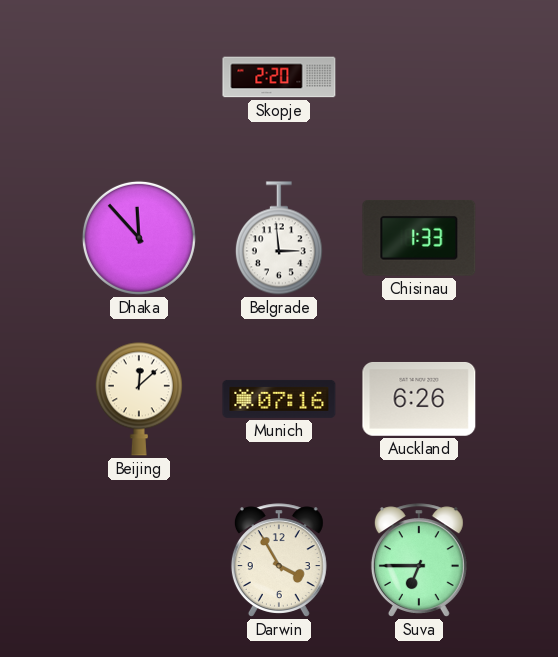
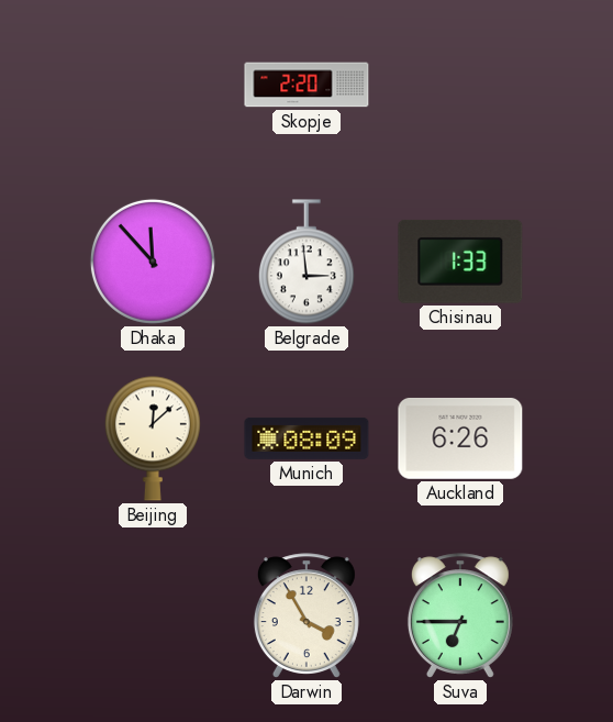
Munich: 07:16 -> 08:09
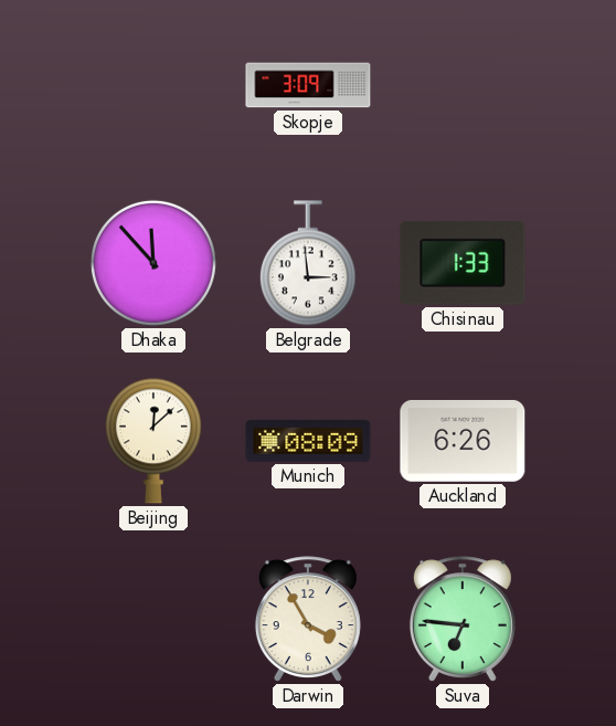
Skopje: 2:20 -> 3:09
Suva: 6:45 -> 6:46
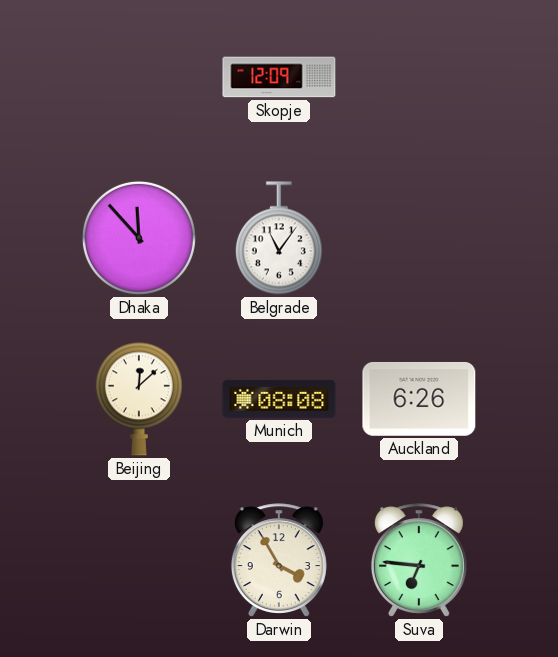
Skopje: 3:09 -> 12:09
Belgrade: 2:59 -> 11:06
Chisinau: 1:33 -> none
Munich: 08:09 -> 08:08
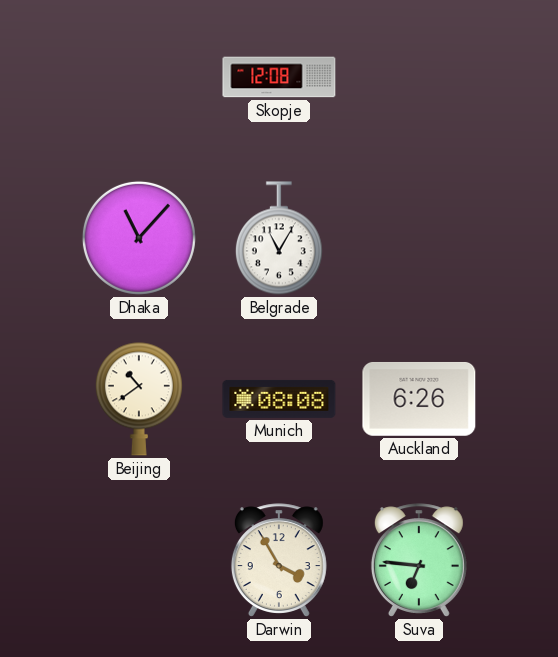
Skopje: 12:09 -> 12:08
Dhaka: 11:53 -> 11:07
Belgrade: 11:06 -> 11:05
Beijing: 12:08 -> 10:39
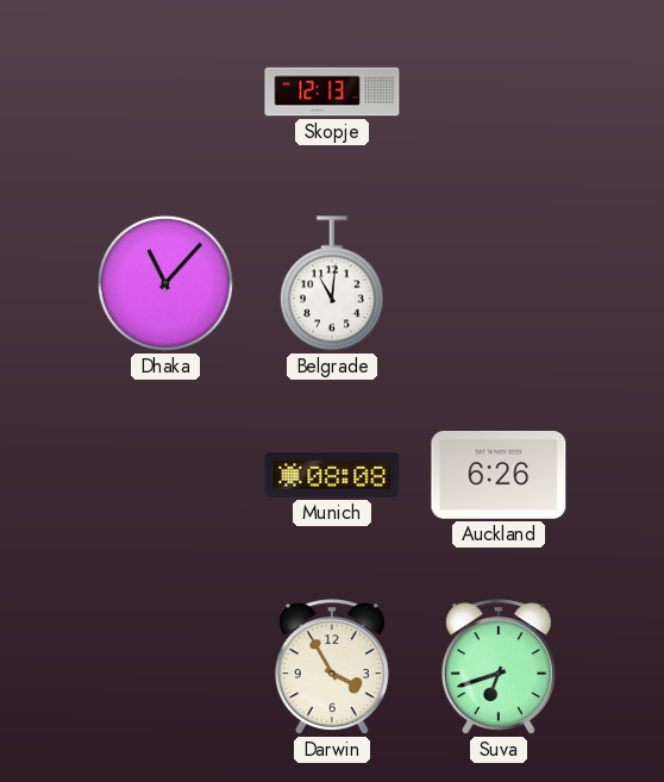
Skopje: 12:08 -> 12:13
Belgrade: 11:05 -> 11:01
Beijing: 10:39 -> none
Suva: 6:46 -> 6:42
